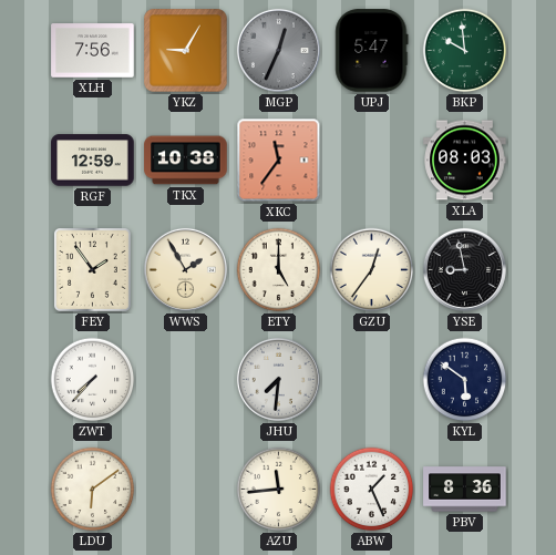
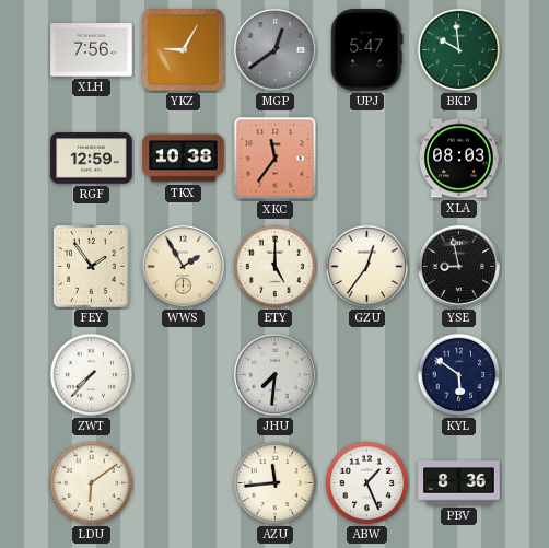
MGP: 12:34 -> 12:39
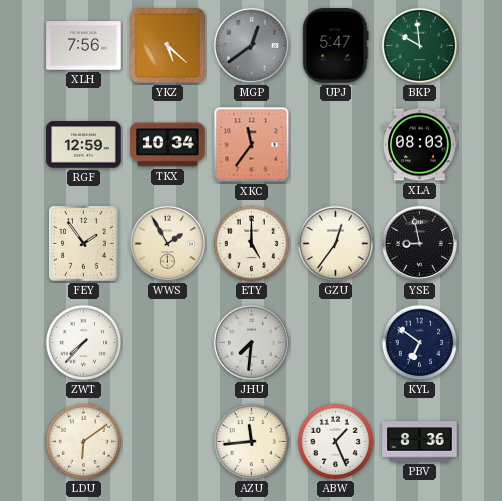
YKZ: 9:05 -> 5:22
TKX: 10:38 -> 10:34
KYL: 5:51 -> 6:51
